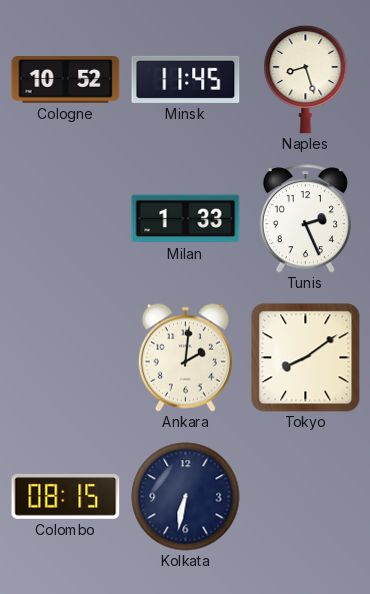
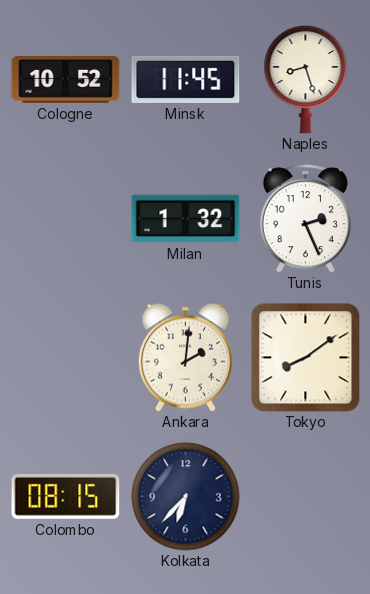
Milan: 1:33 -> 1:32
Kolkata: 6:32 -> 6:37
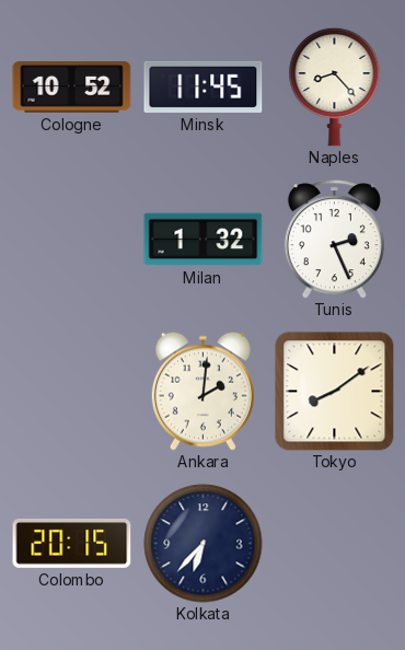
Naples: 8:27 -> 8:23
Colombo: 08:15 -> 20:15
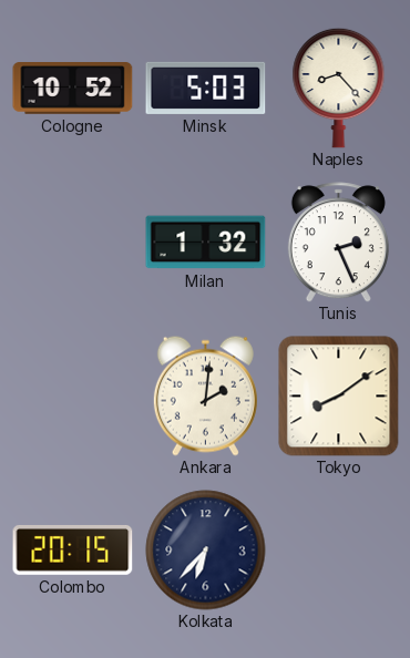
Minsk: 11:45 -> 5:03
